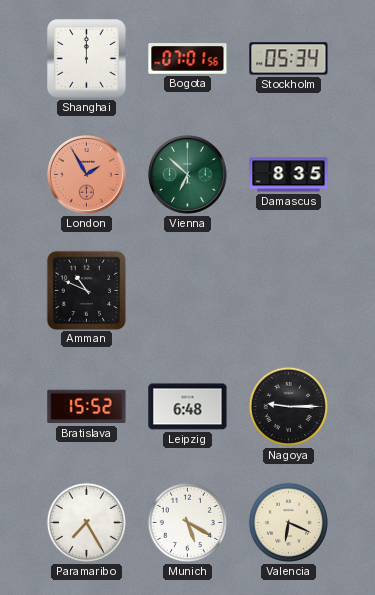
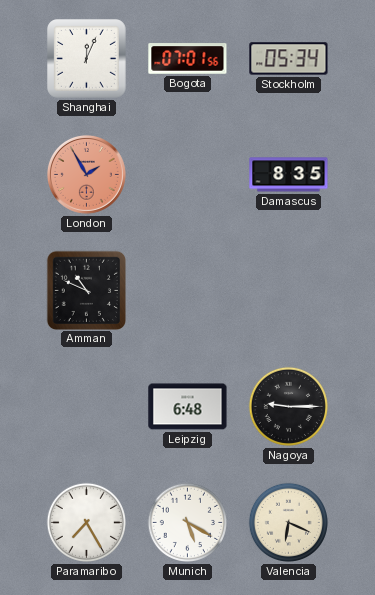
Shanghai: 12:00 -> 12:04
Vienna: 6:52 -> none
Bratislava: 15:52 -> none
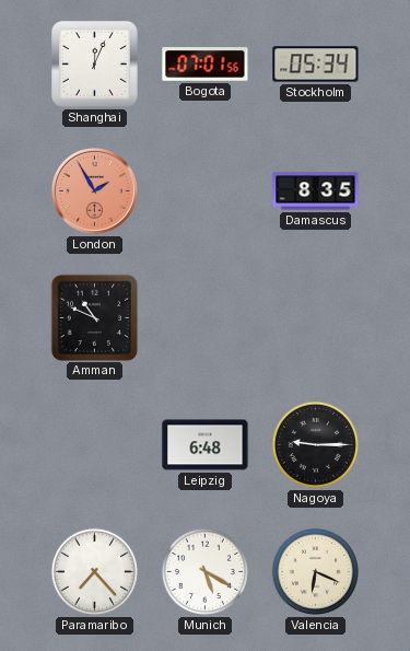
Paramaribo: 7:25 -> 7:23
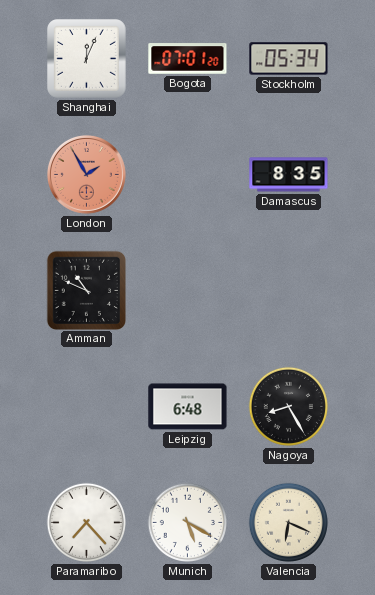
Bogota: 07:01:56 -> 07:01:20
Nagoya: 9:15 -> 8:25
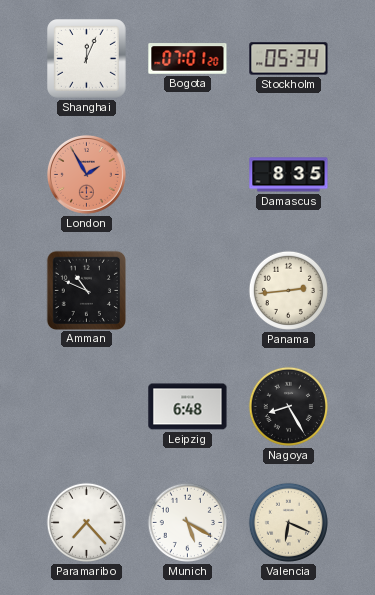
Panama: none -> 2:44
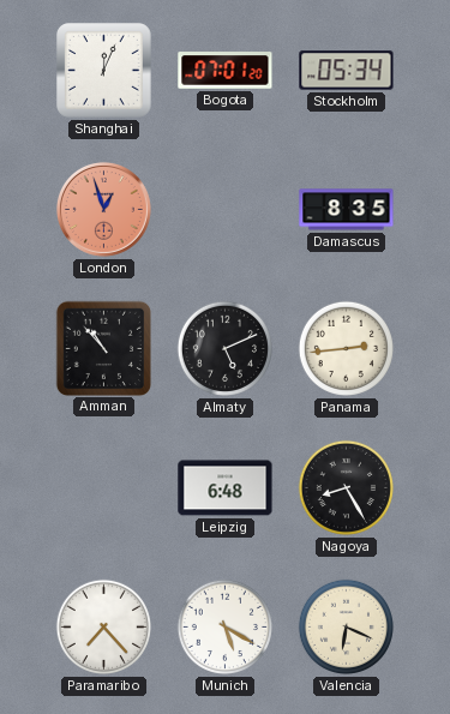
London: 1:55 -> 12:57
Amman: 10:49 -> 10:53
Almaty: none -> 5:11
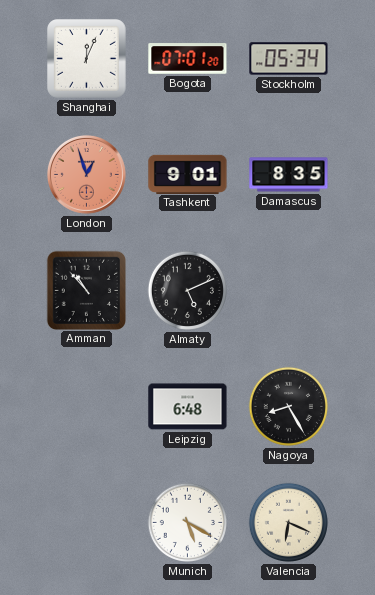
Tashkent: none -> 9:01
Panama: 2:44 -> none
Paramaribo: 7:23 -> none
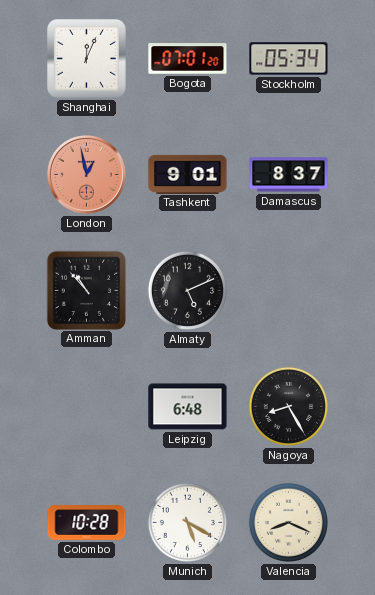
London: 12:57 -> 12:58
Damascus: 8:35 -> 8:37
Colombo: none -> 10:28
Valencia: 6:19 -> 8:19
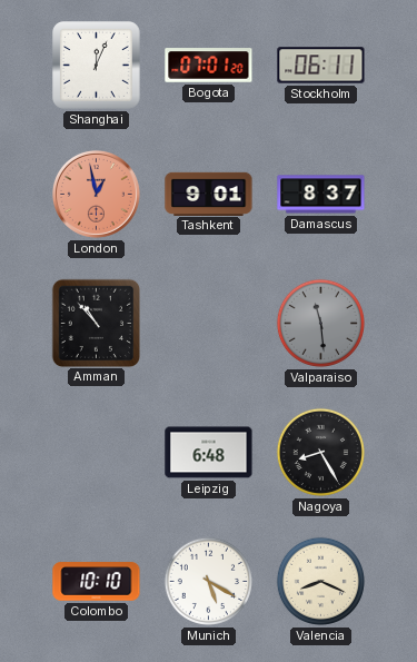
Stockholm: 05:34 -> 06:11
Almaty: 5:11 -> none
Valparaiso: none -> 11:29
Colombo: 10:28 -> 10:10
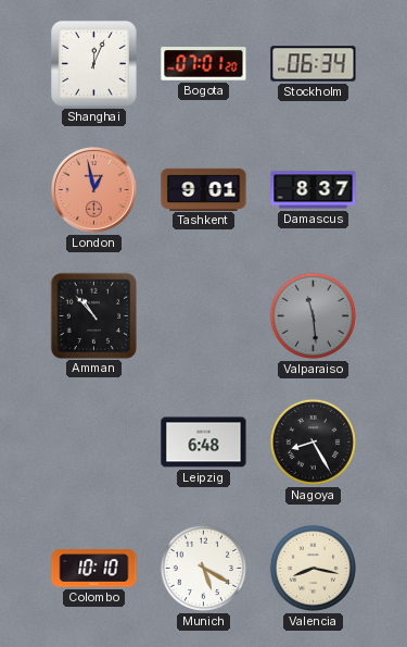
Stockholm: 06:11 -> 06:34
Valencia: 8:19 -> 8:17
